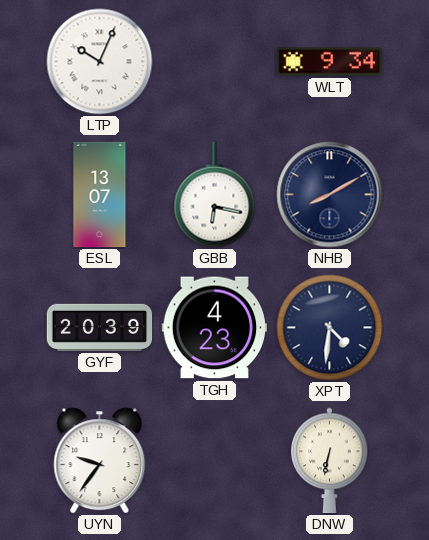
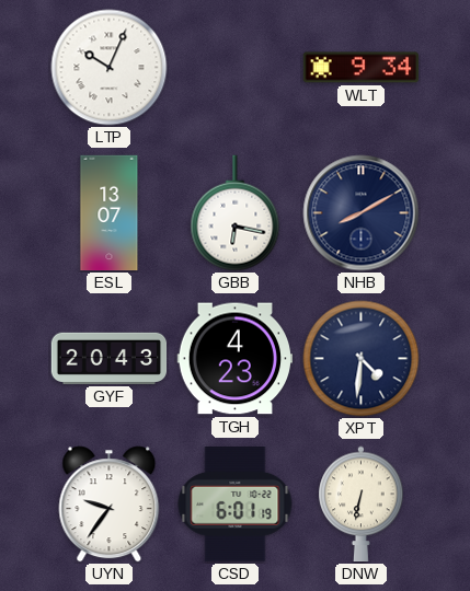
GYF: 20:39 -> 20:43
CSD: none -> 6:01
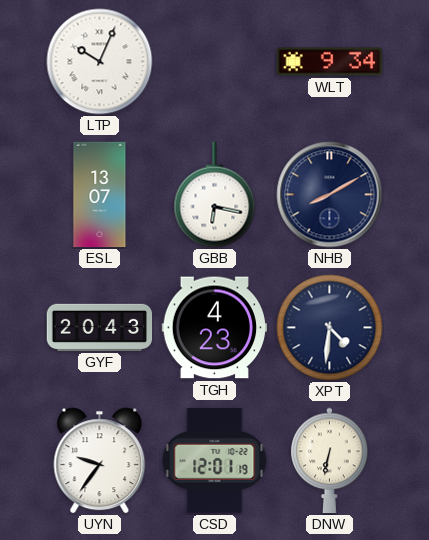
CSD: 6:01 -> 12:01
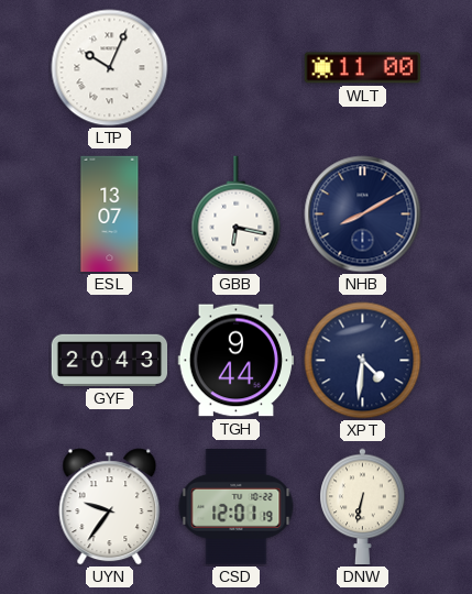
WLT: 9:34 -> 11:00
TGH: 4:23 -> 9:44
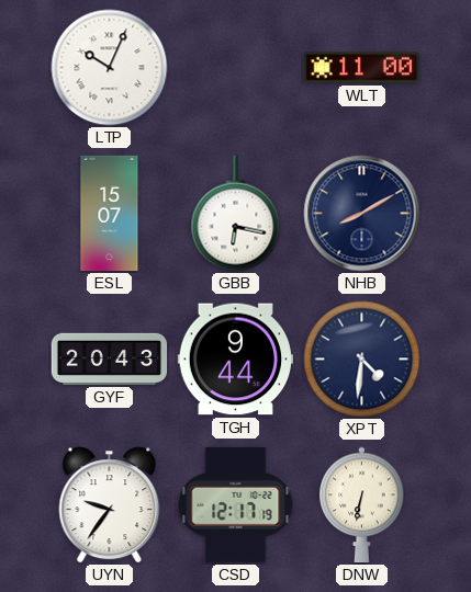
ESL: 13:07 -> 15:07
CSD: 12:01 -> 12:17
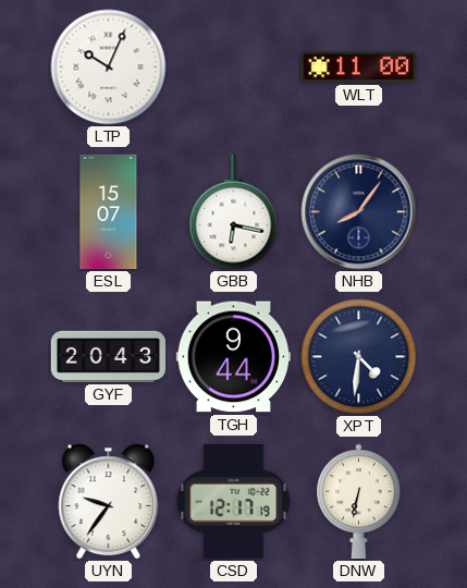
NHB: 8:10 -> 8:06
